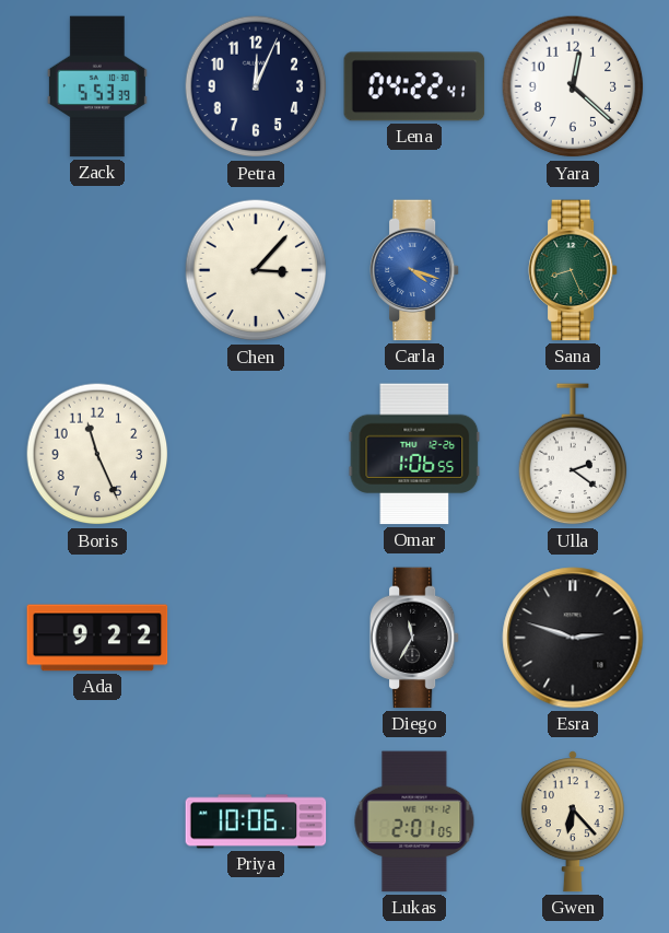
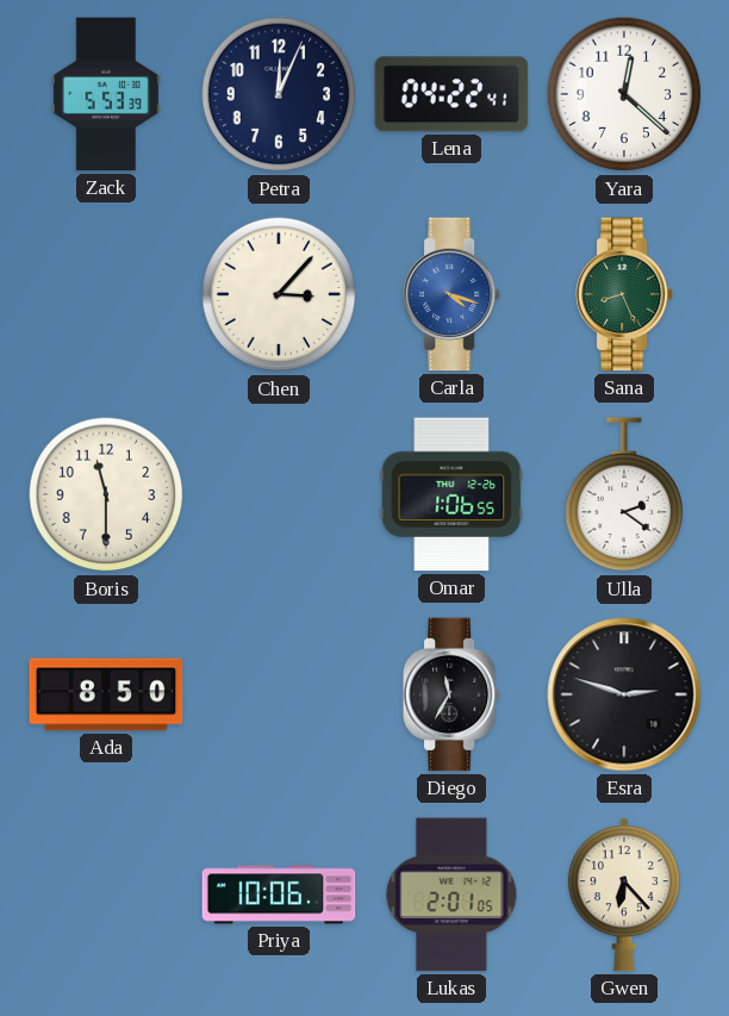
Boris: 11:26 -> 11:30
Ada: 9:22 -> 8:50
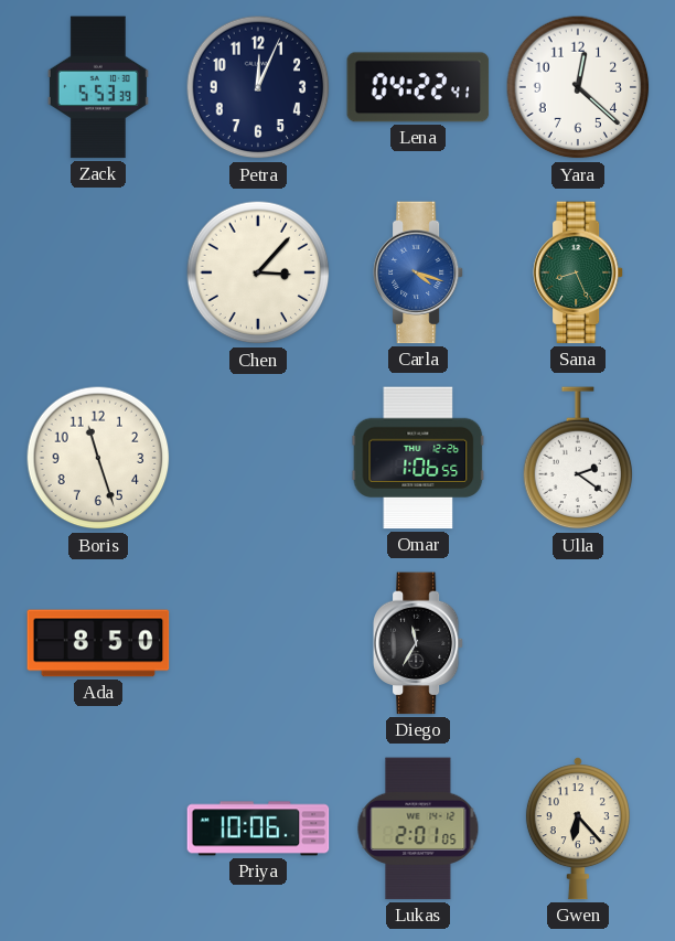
Boris: 11:30 -> 11:27
Esra: 2:48 -> none
